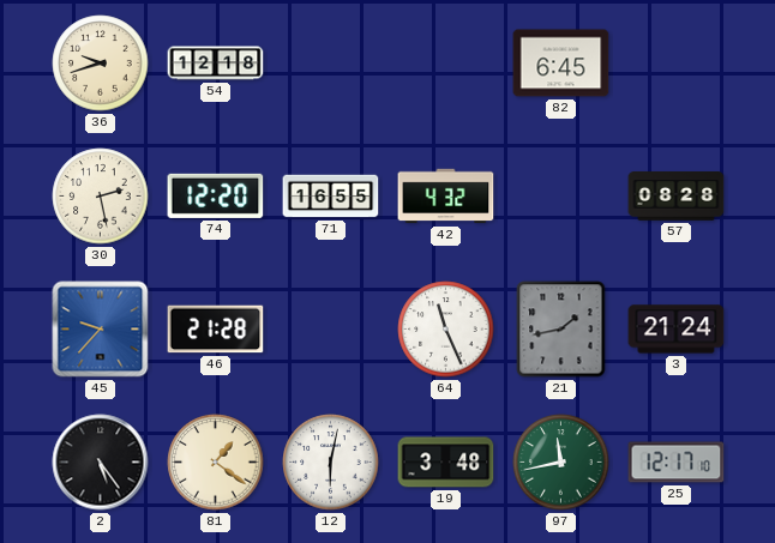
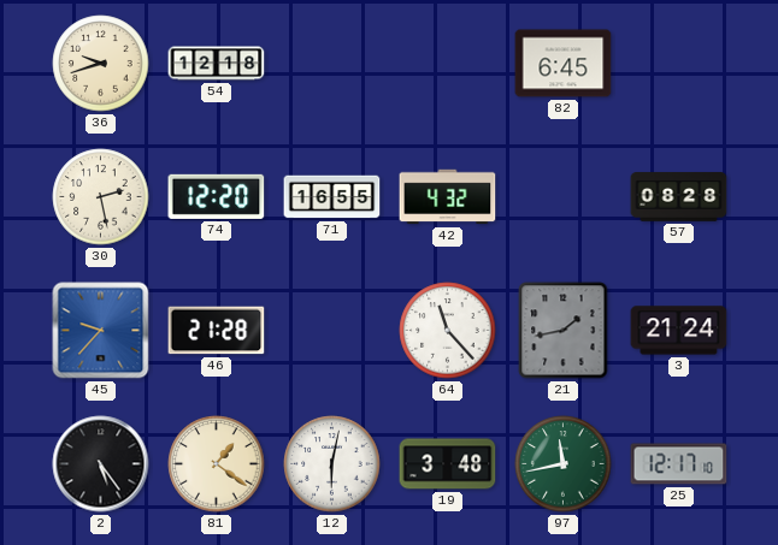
64: 11:26 -> 11:23
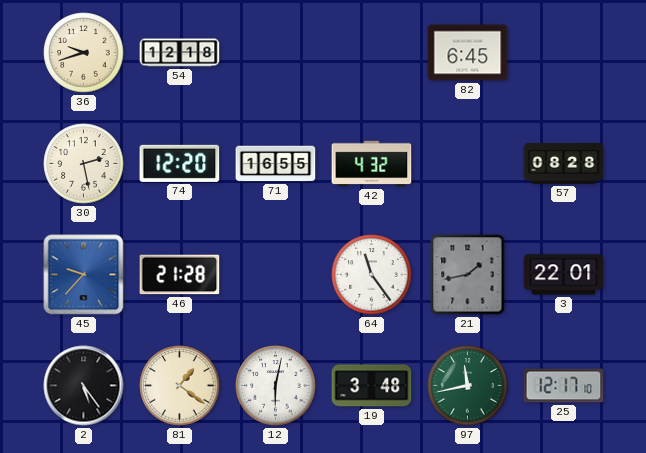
64: 11:23 -> 11:24
3: 21:24 -> 22:01
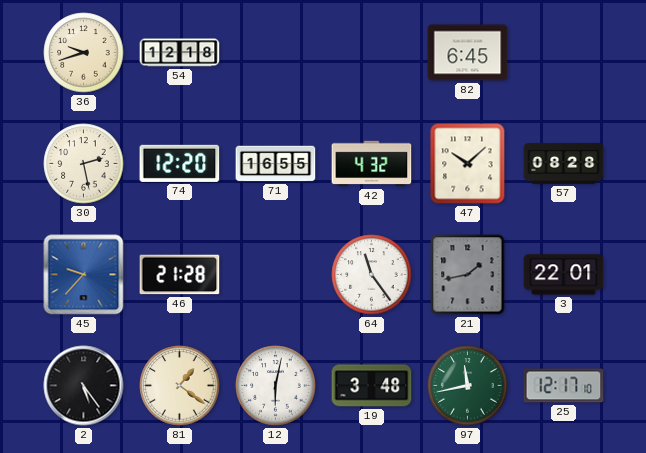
47: none -> 10:08
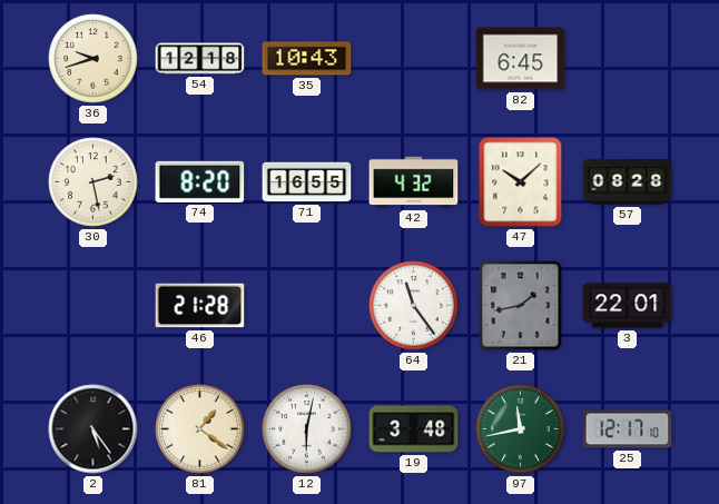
35: none -> 10:43
74: 12:20 -> 8:20
45: 9:37 -> none
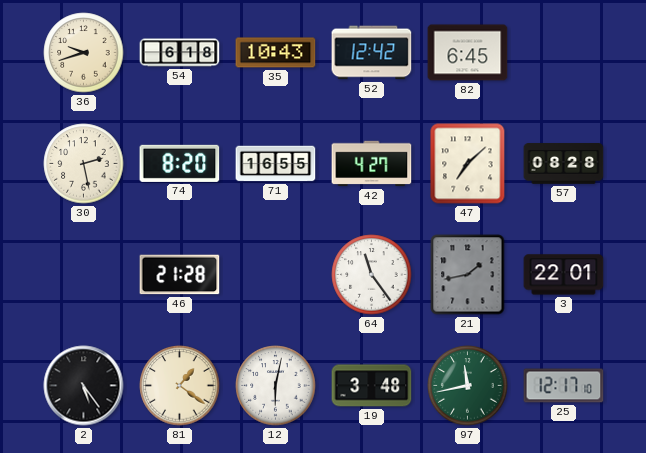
54: 12:18 -> 6:18
52: none -> 12:42
42: 4:32 -> 4:27
47: 10:08 -> 7:08
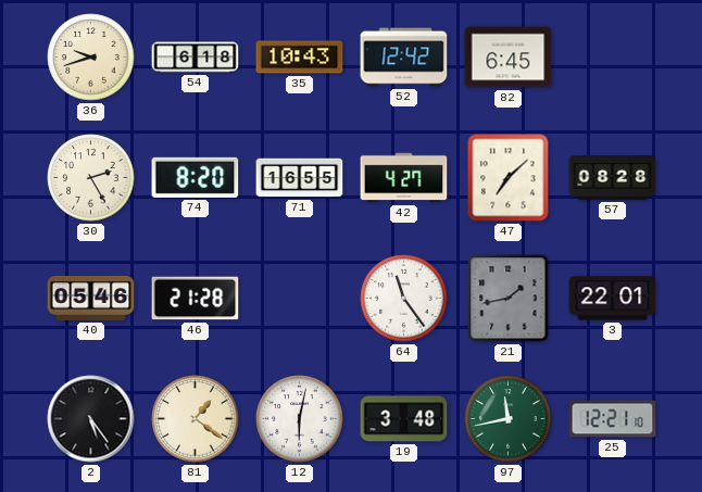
30: 2:28 -> 2:25
40: none -> 05:46
25: 12:17 -> 12:21
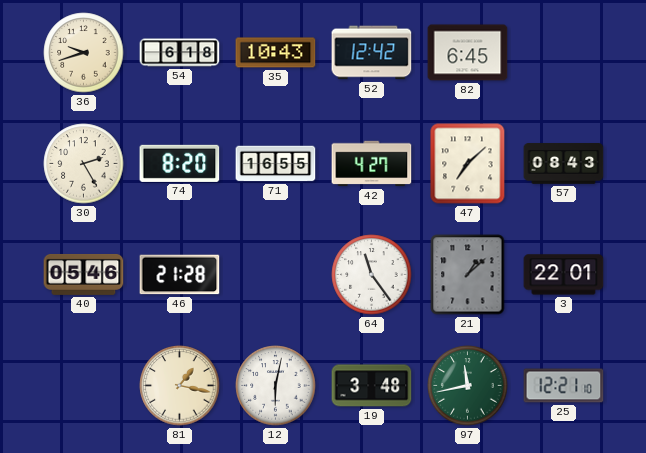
57: 08:28 -> 08:43
21: 1:43 -> 1:08
2: 5:24 -> none
81: 1:21 -> 1:17
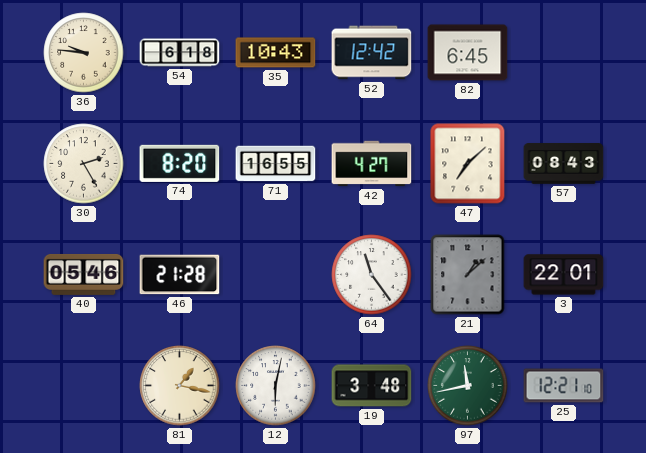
36: 9:42 -> 9:46
